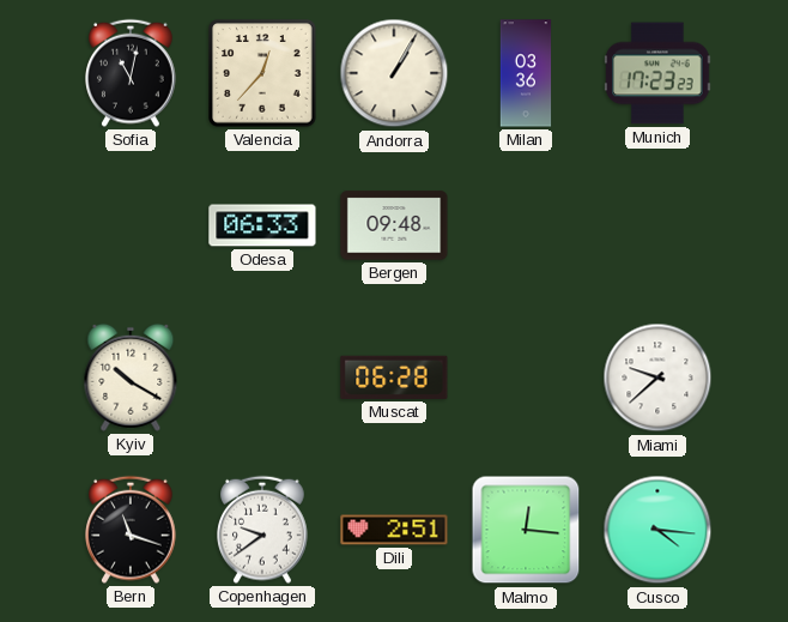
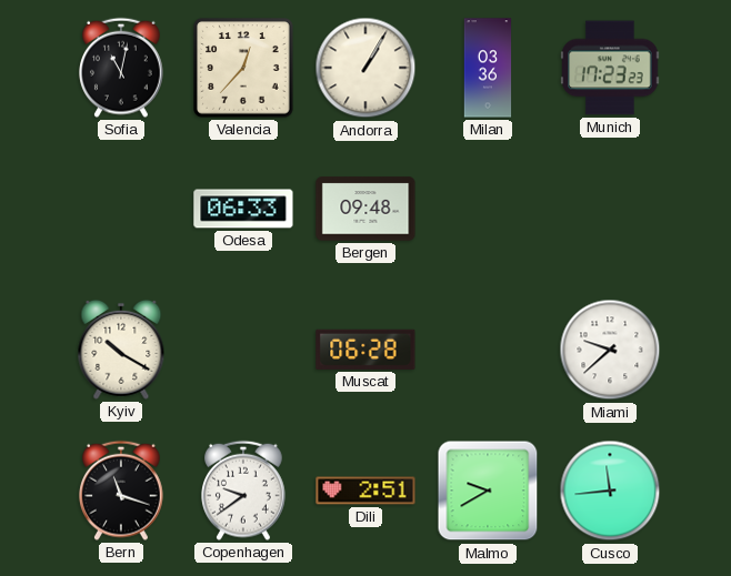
Malmo: 12:16 -> 9:40
Cusco: 4:16 -> 11:44
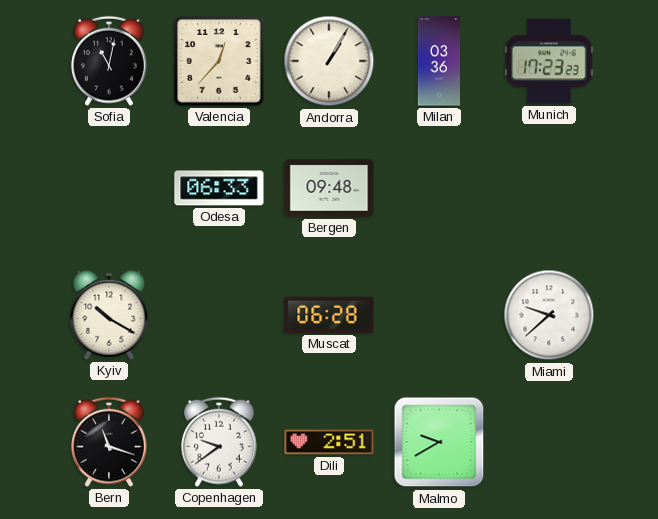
Cusco: 11:44 -> none
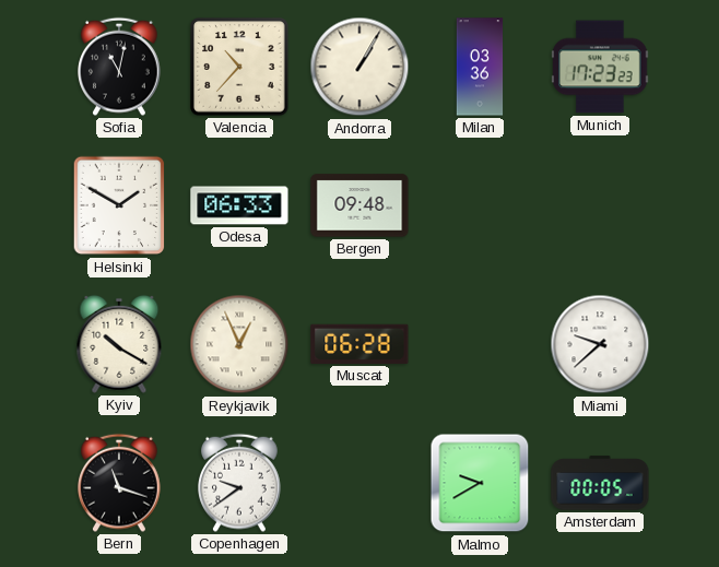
Valencia: 12:37 -> 10:37
Helsinki: none -> 1:50
Reykjavik: none -> 12:56
Dili: 2:51 -> none
Amsterdam: none -> 00:05
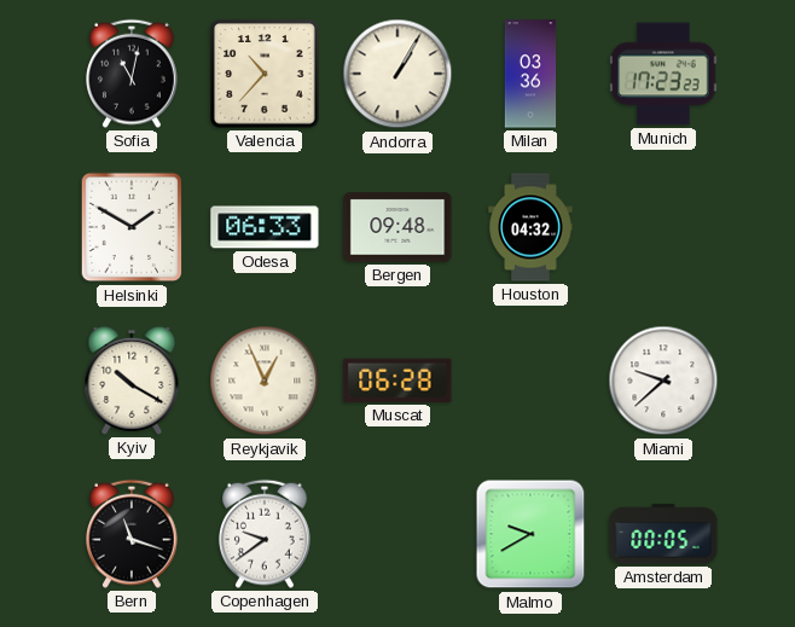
Houston: none -> 04:32
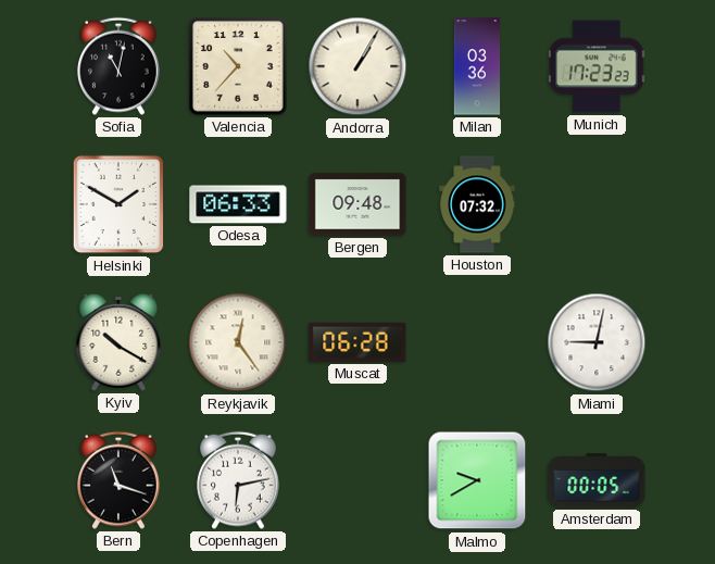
Houston: 04:32 -> 07:32
Reykjavik: 12:56 -> 12:24
Miami: 9:38 -> 9:02
Copenhagen: 9:39 -> 6:13
